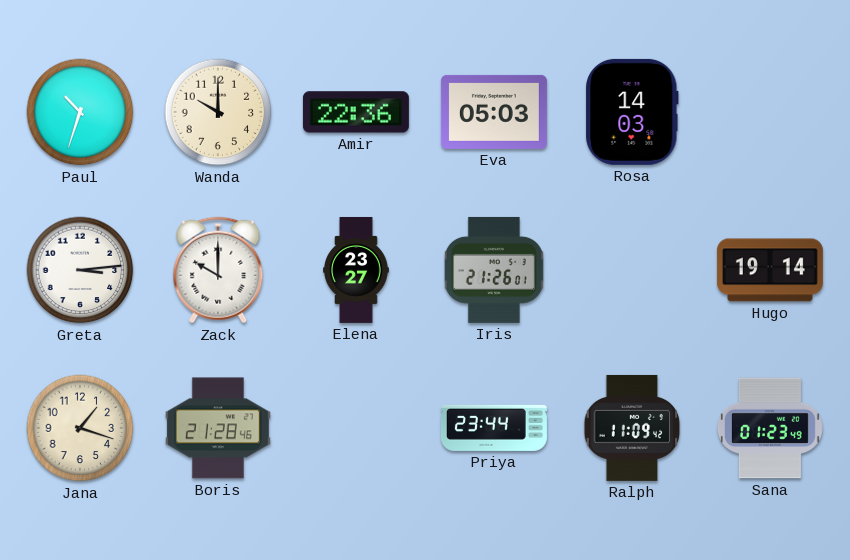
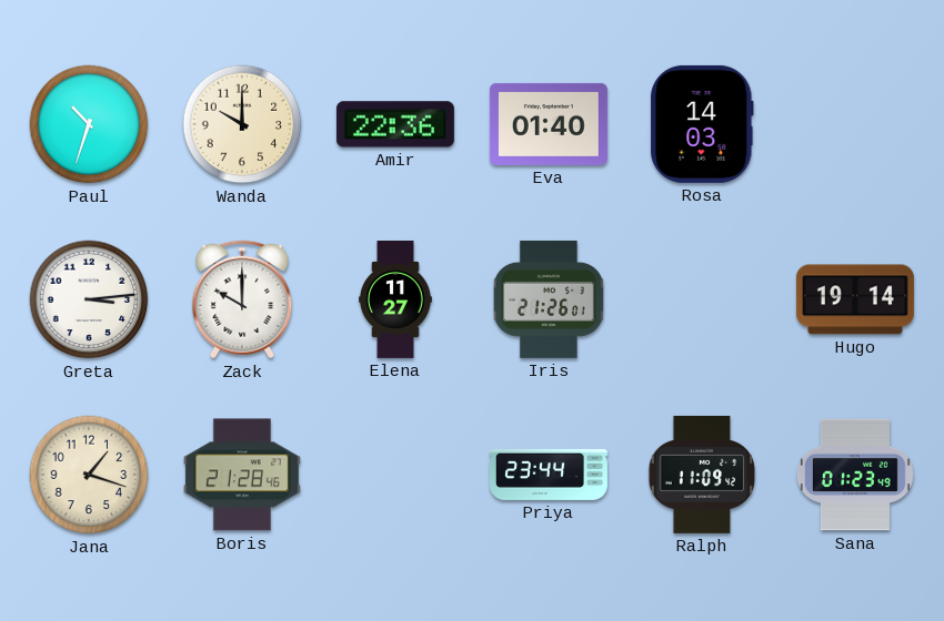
Eva: 05:03 -> 01:40
Elena: 23:27 -> 11:27
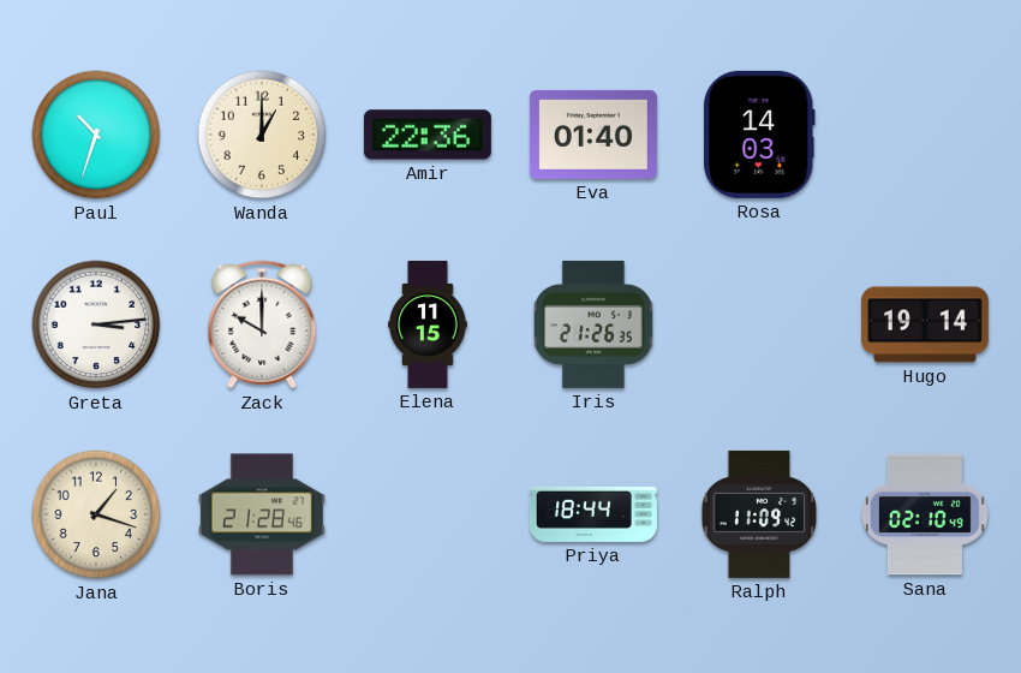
Wanda: 10:00 -> 1:00
Elena: 11:27 -> 11:15
Iris: 21:26:01 -> 21:26:35
Priya: 23:44 -> 18:44
Sana: 01:23 -> 02:10
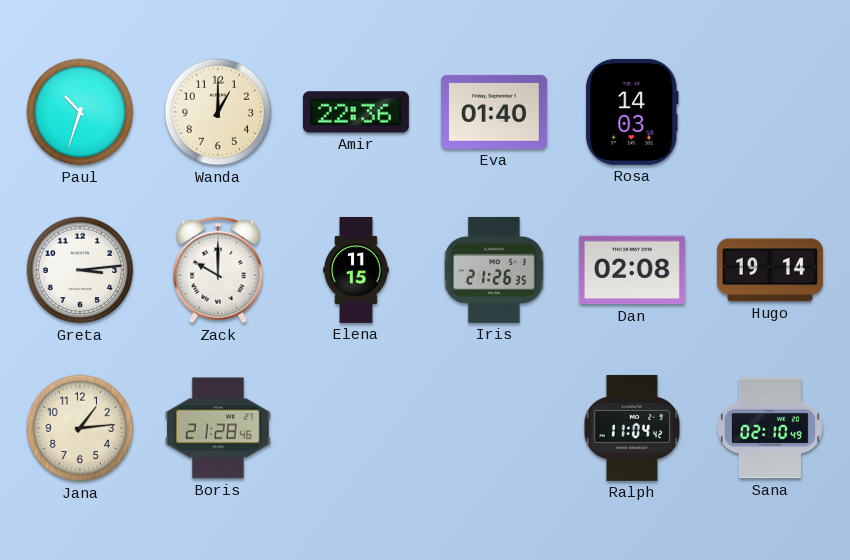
Dan: none -> 02:08
Jana: 1:18 -> 1:14
Priya: 18:44 -> none
Ralph: 11:09 -> 11:04
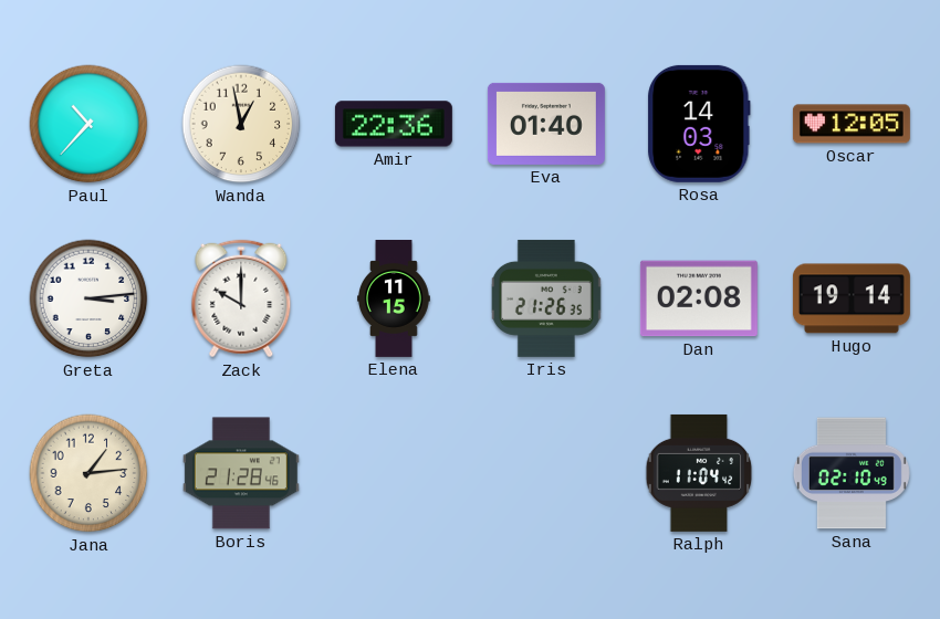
Paul: 10:33 -> 10:37
Wanda: 1:00 -> 12:58
Oscar: none -> 12:05
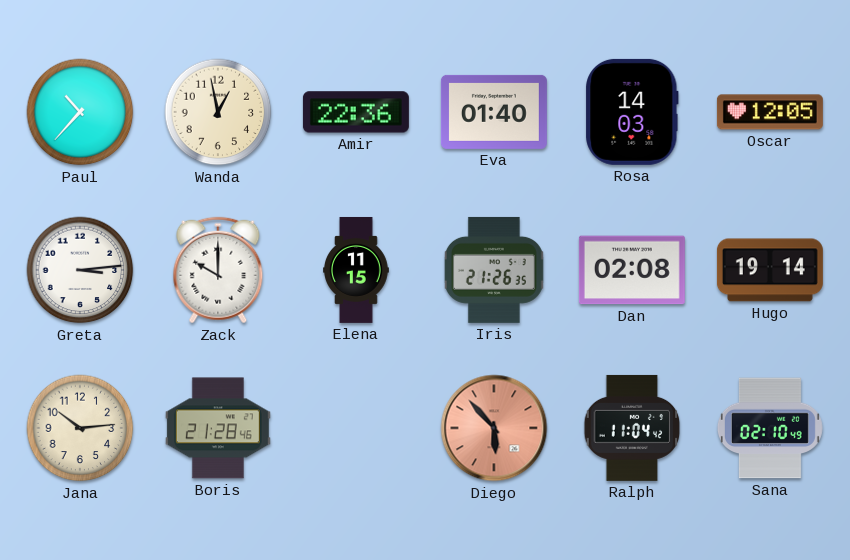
Jana: 1:14 -> 10:14
Diego: none -> 5:53
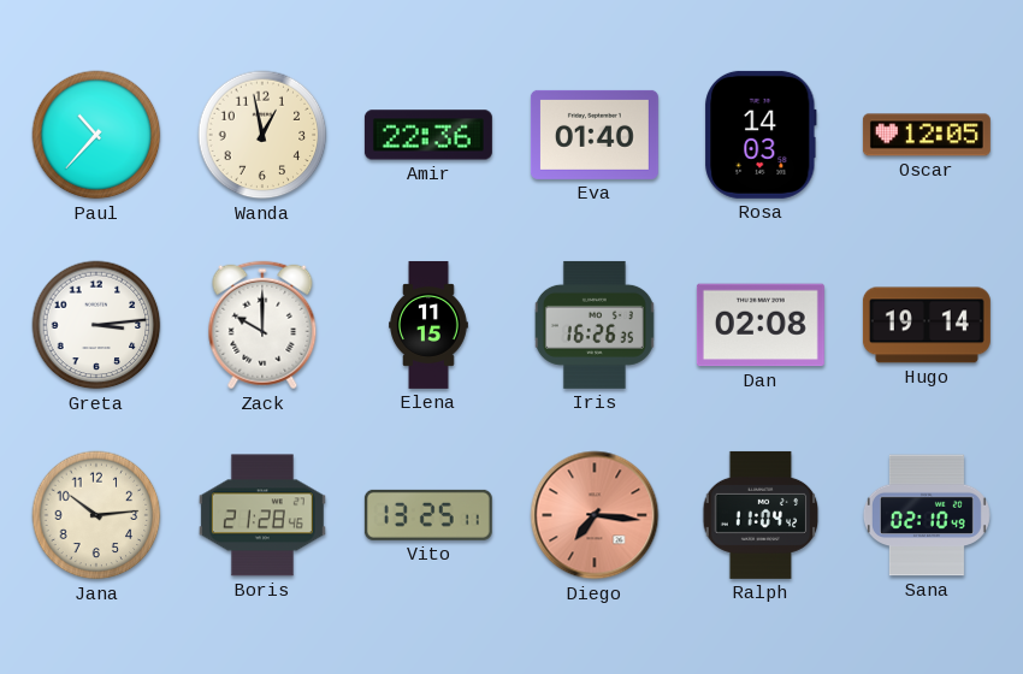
Iris: 21:26 -> 16:26
Vito: none -> 13:25
Diego: 5:53 -> 7:16
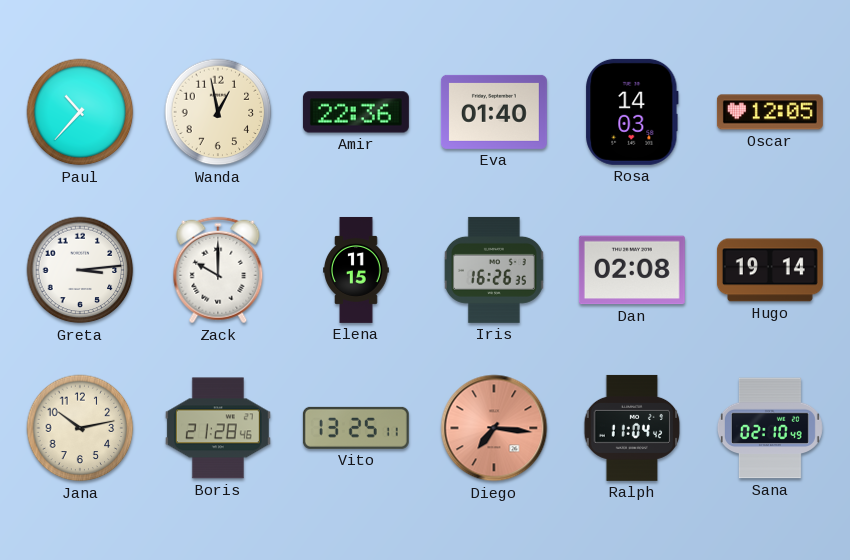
Jana: 10:14 -> 10:13
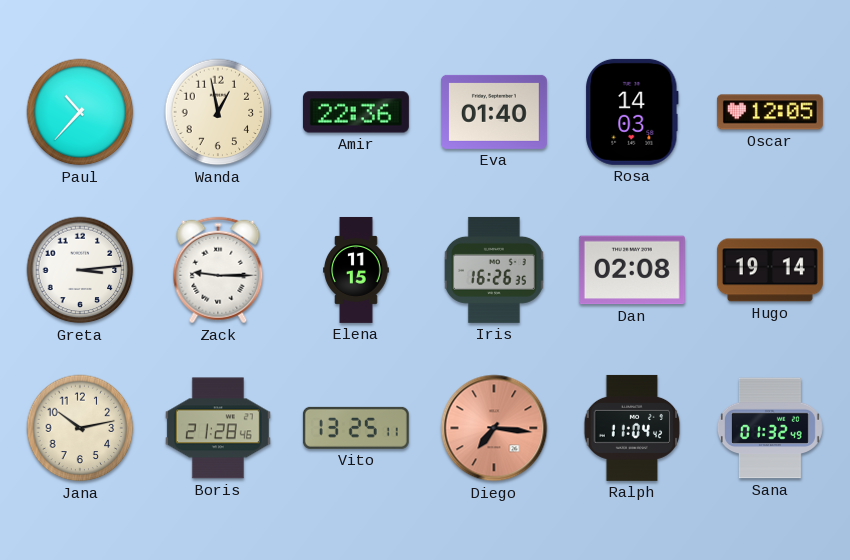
Zack: 10:00 -> 9:15
Sana: 02:10 -> 01:32
